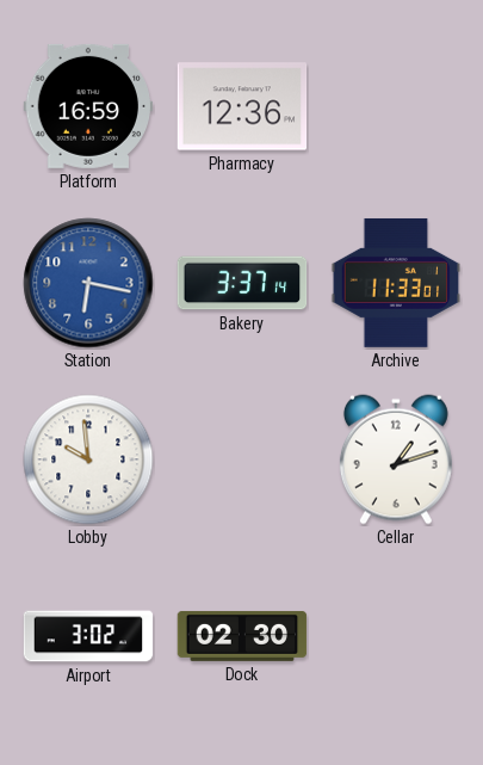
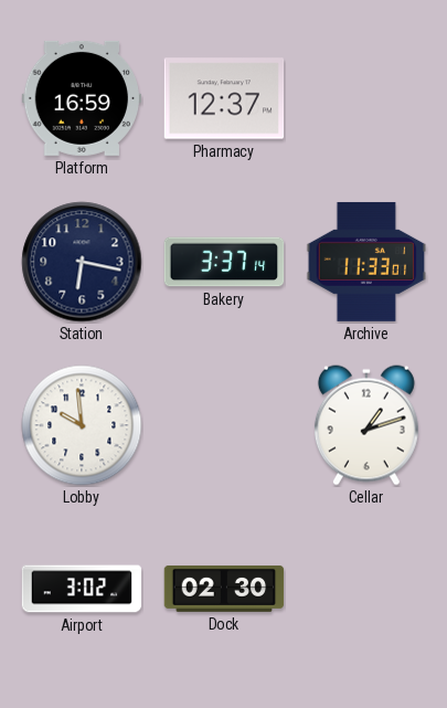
Pharmacy: 12:36 -> 12:37
Station dial: blue -> navy
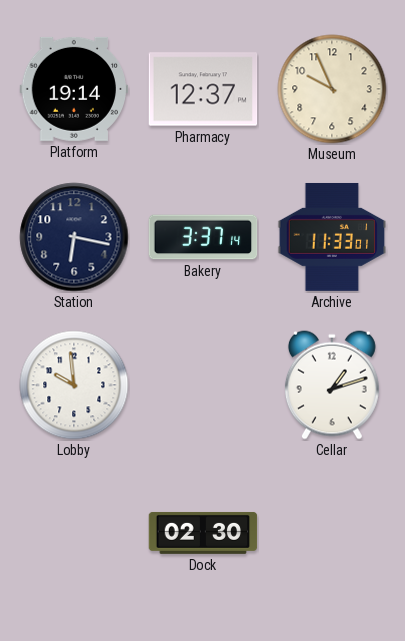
Platform: 16:59 -> 19:14
Museum: none -> 9:56
Airport: 3:02 -> none
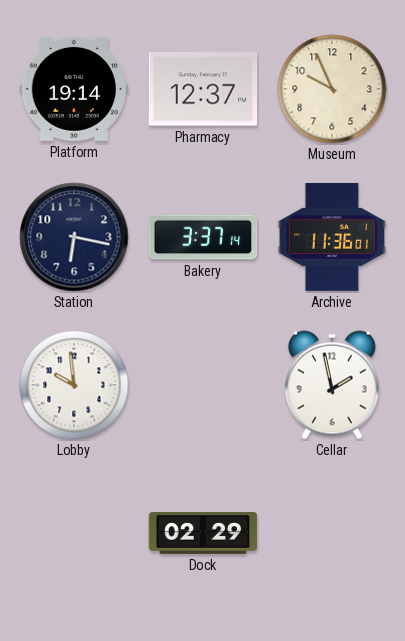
Archive: 11:33 -> 11:36
Cellar: 1:12 -> 1:58
Dock: 02:30 -> 02:29
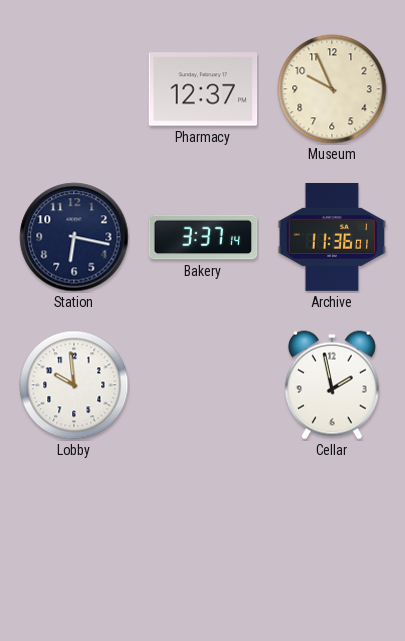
Platform: 19:14 -> none
Dock: 02:29 -> none
